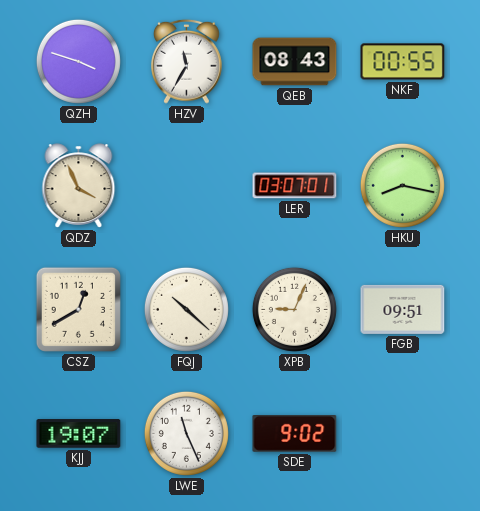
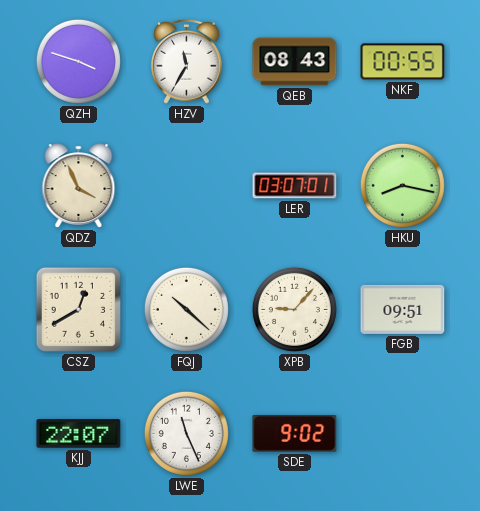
XPB: 9:04 -> 9:07
KJJ: 19:07 -> 22:07
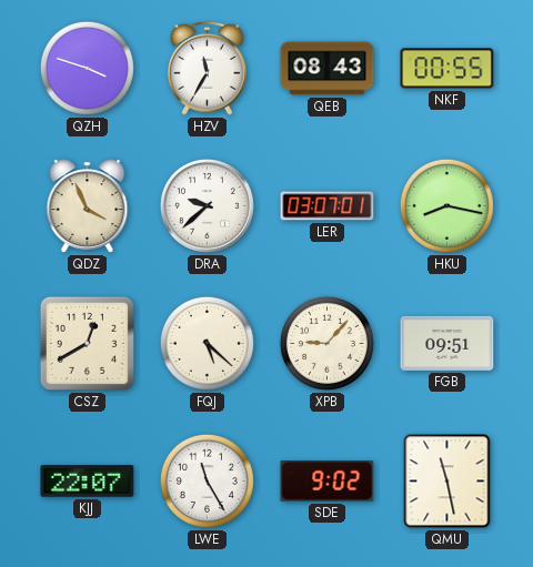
DRA: none -> 9:38
FQJ: 10:22 -> 5:22
LWE: 11:26 -> 11:25
QMU: none -> 11:28
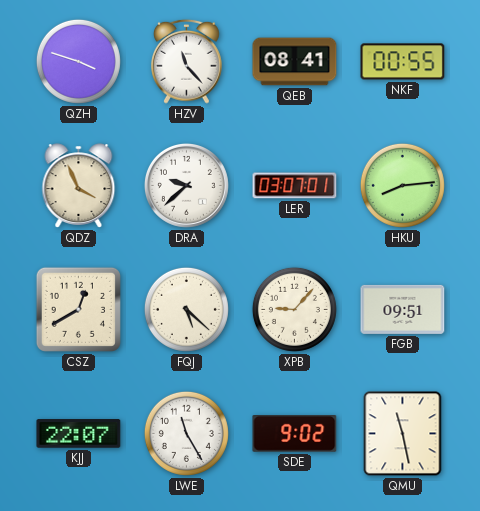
HZV: 11:35 -> 11:23
QEB: 08:43 -> 08:41
HKU: 8:17 -> 8:14
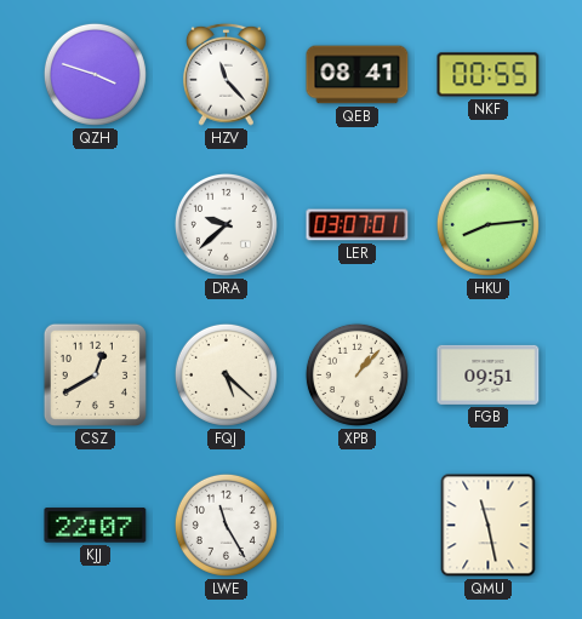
QDZ: 3:56 -> none
XPB: 9:07 -> 1:07
SDE: 9:02 -> none
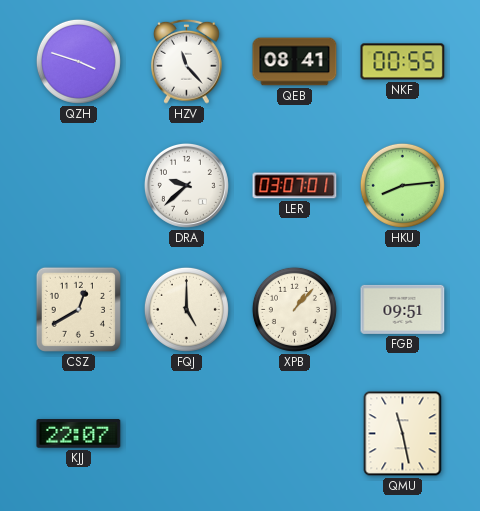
FQJ: 5:22 -> 5:00
LWE: 11:25 -> none
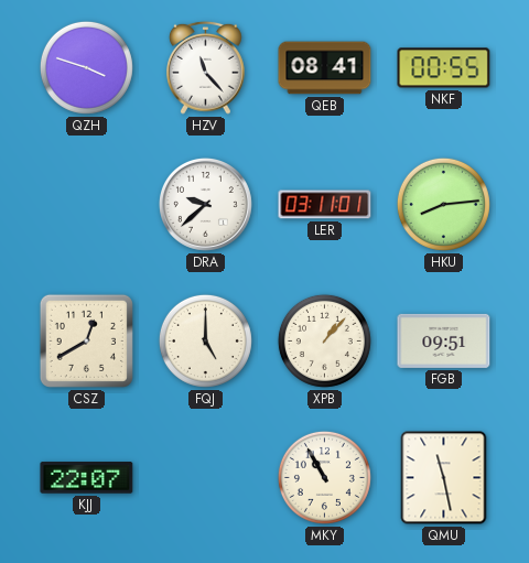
LER: 03:07 -> 03:11
MKY: none -> 10:55
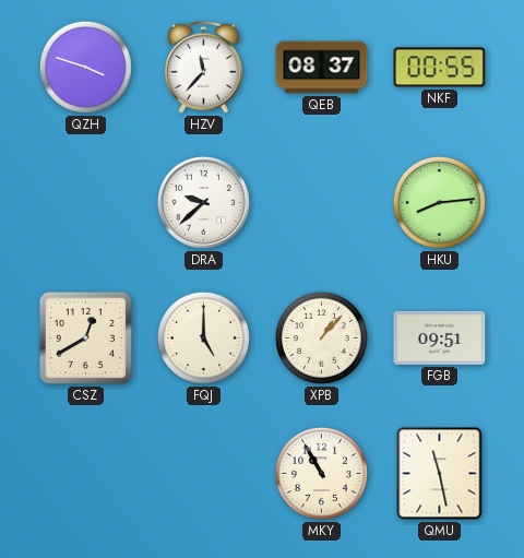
HZV: 11:23 -> 11:37
QEB: 08:41 -> 08:37
LER: 03:11 -> none
KJJ: 22:07 -> none
